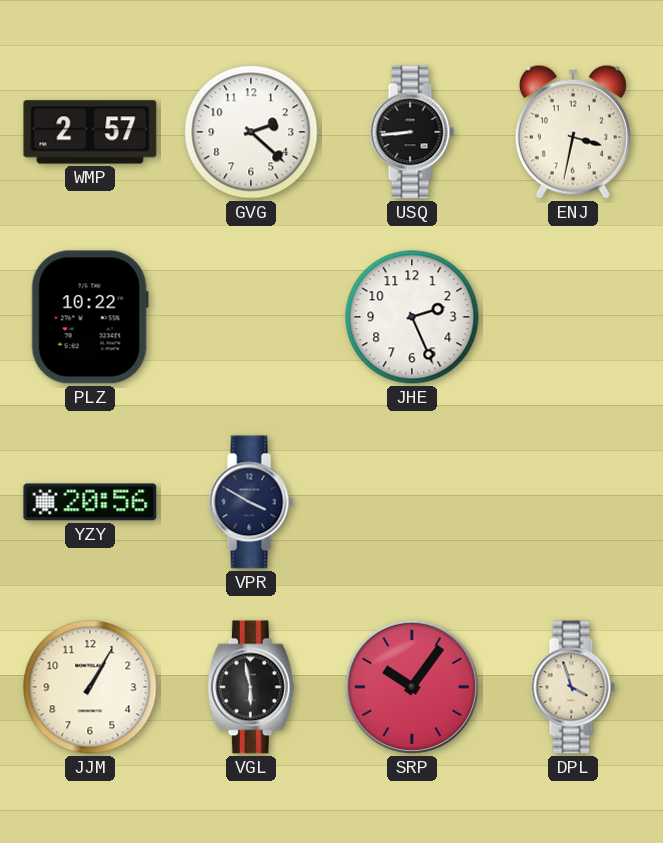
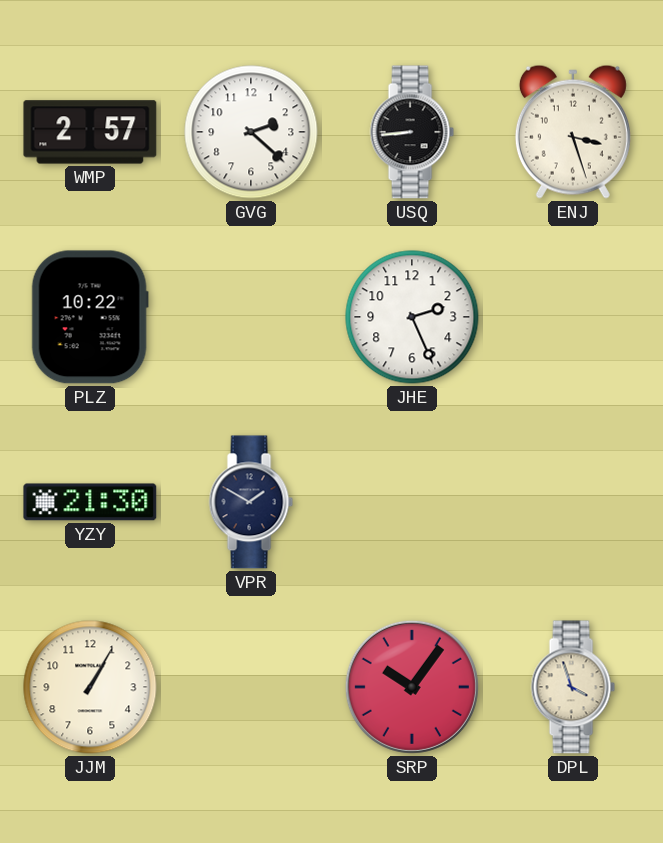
ENJ: 3:32 -> 3:27
YZY: 20:56 -> 21:30
VPR: 3:50 -> 1:50
VGL: 5:58 -> none
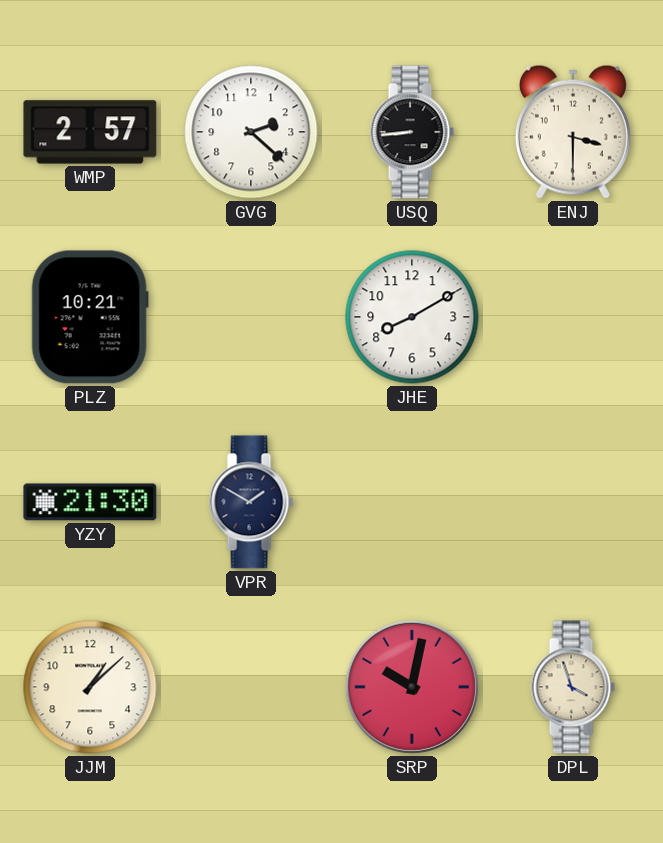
ENJ: 3:27 -> 3:30
PLZ: 10:22 -> 10:21
JHE: 2:26 -> 8:10
JJM: 1:05 -> 1:08
SRP: 10:06 -> 10:02
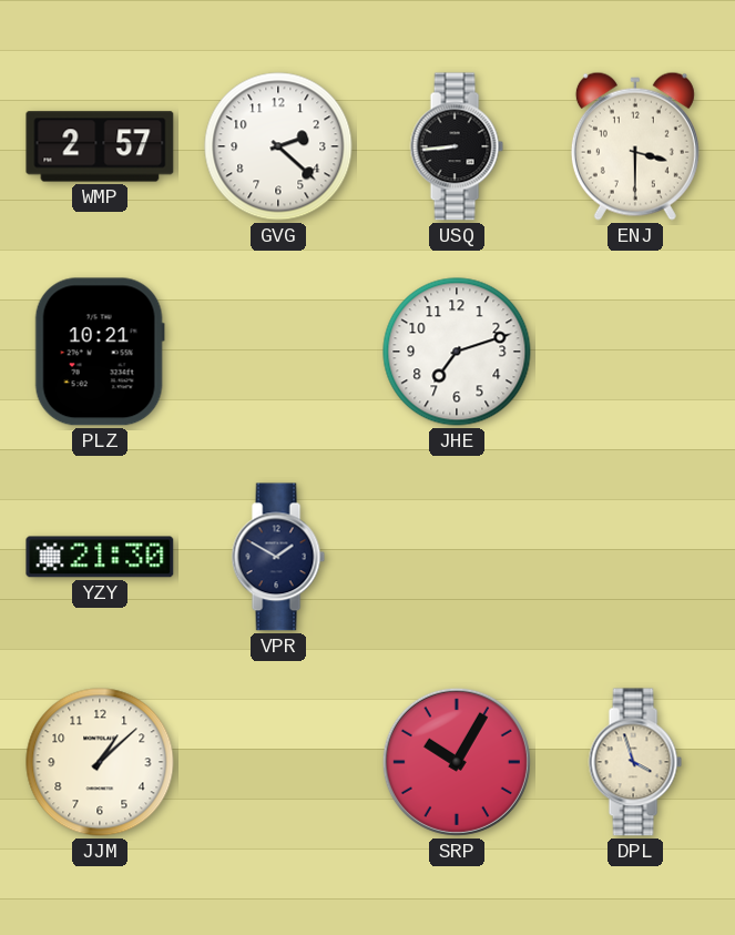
JHE: 8:10 -> 7:12
SRP: 10:02 -> 10:05
